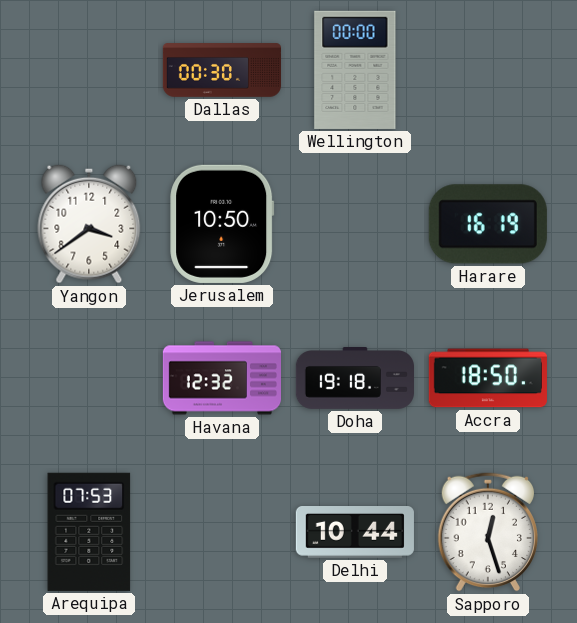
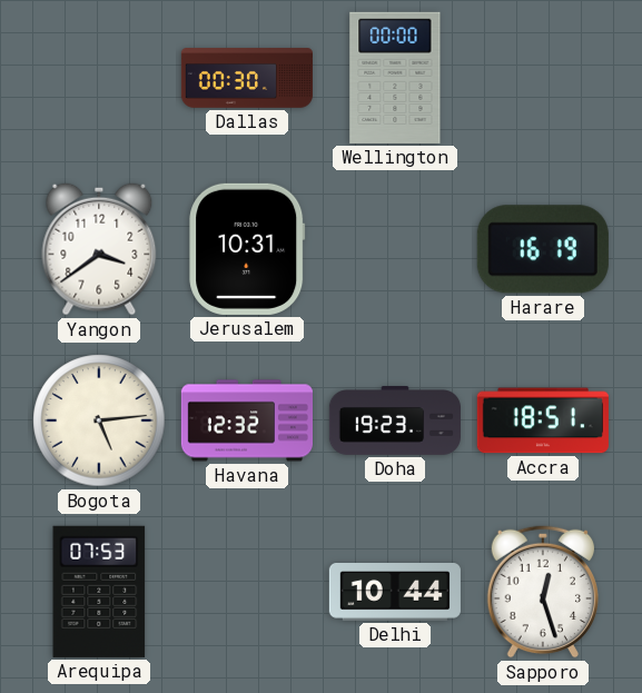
Jerusalem: 10:50 -> 10:31
Bogota: none -> 5:14
Doha: 19:18 -> 19:23
Accra: 18:50 -> 18:51
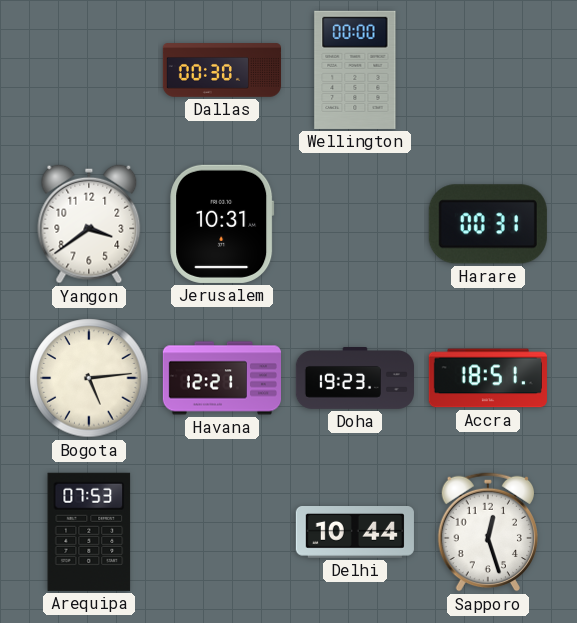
Harare: 16:19 -> 00:31
Havana: 12:32 -> 12:21
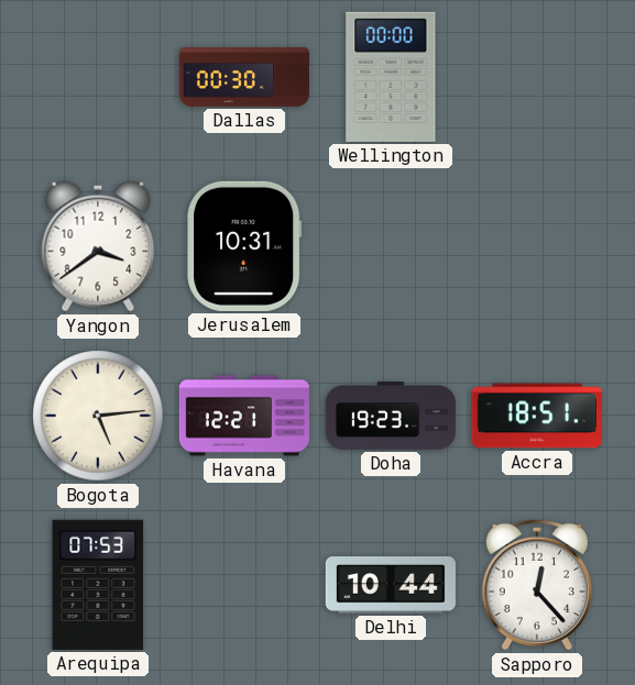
Harare: 00:31 -> none
Sapporo: 12:27 -> 12:23
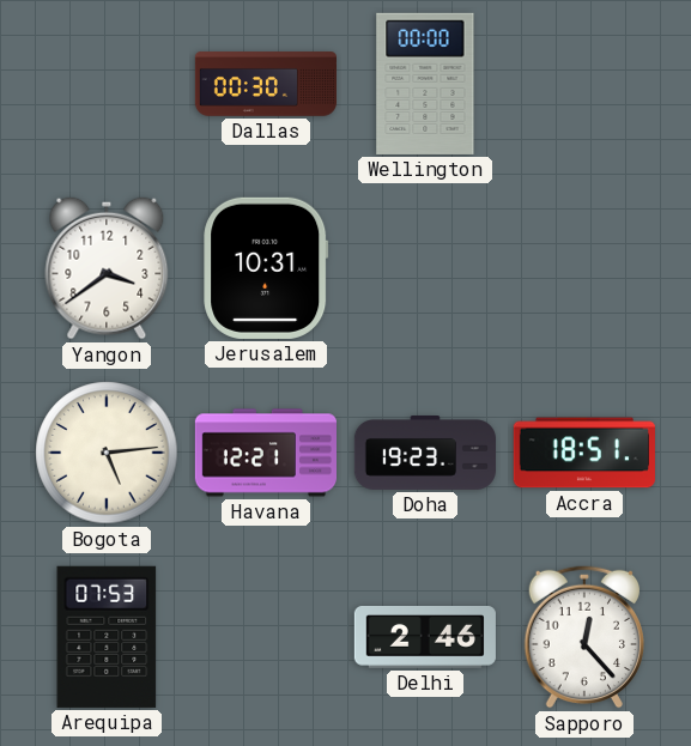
Delhi: 10:44 -> 2:46
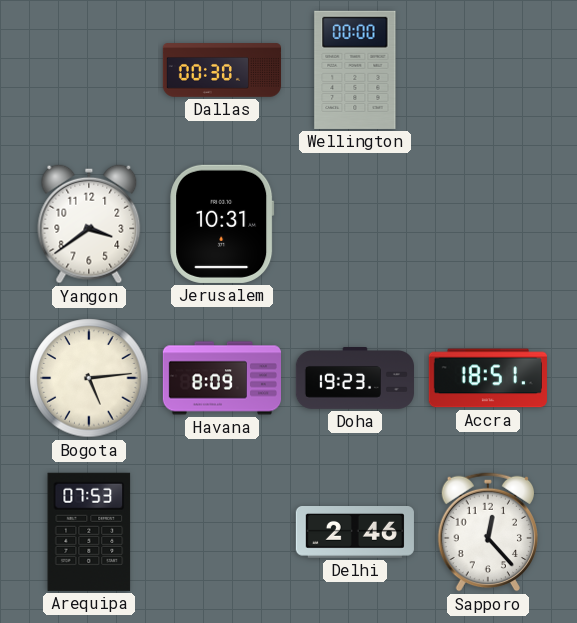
Havana: 12:21 -> 8:09
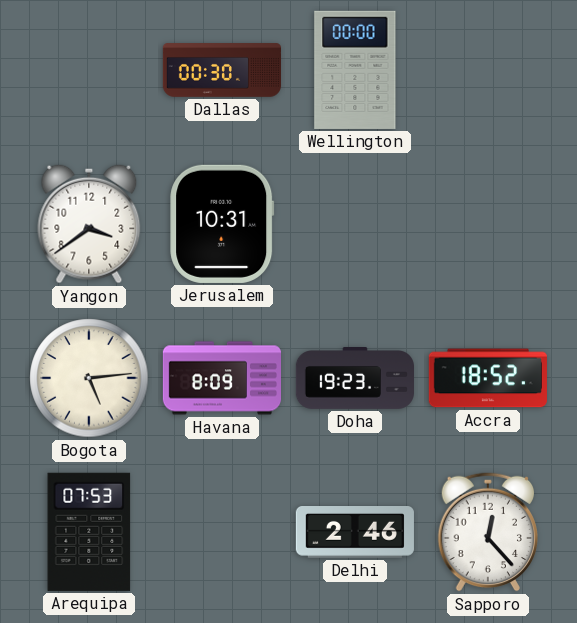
Accra: 18:51 -> 18:52
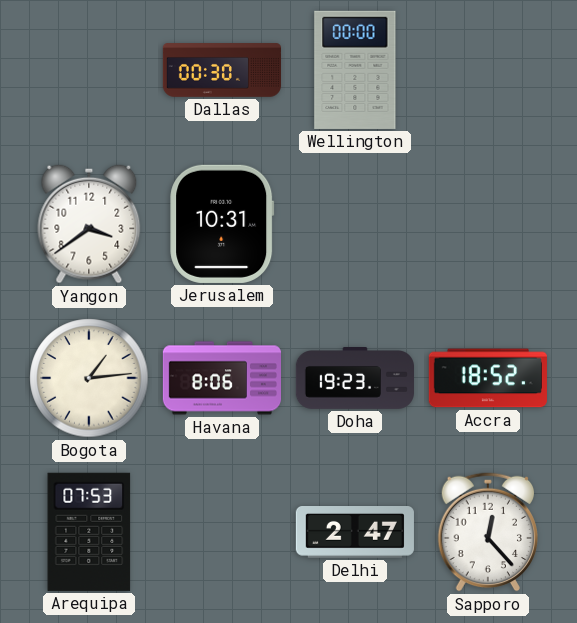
Bogota: 5:14 -> 1:14
Havana: 8:09 -> 8:06
Delhi: 2:46 -> 2:47
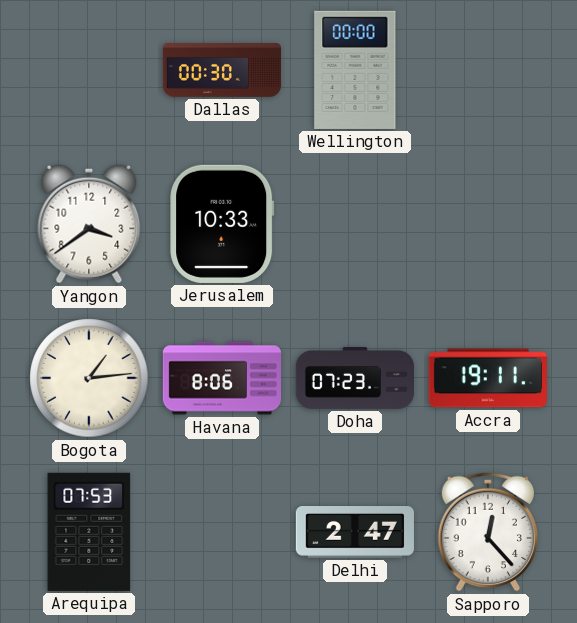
Jerusalem: 10:31 -> 10:33
Doha: 19:23 -> 07:23
Accra: 18:52 -> 19:11
